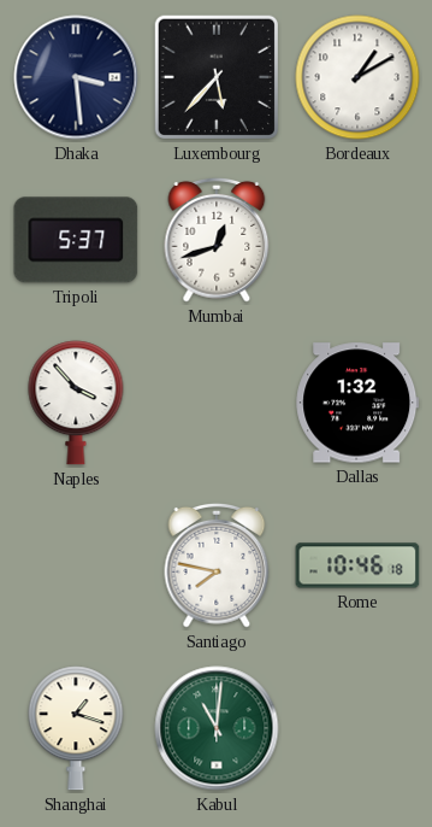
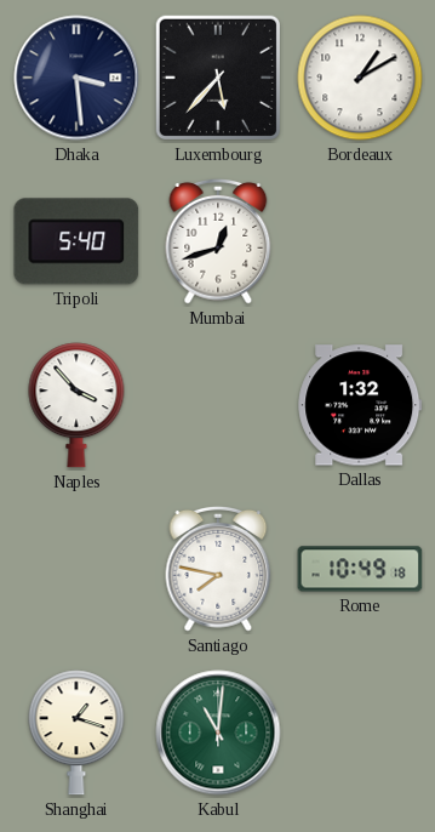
Tripoli: 5:37 -> 5:40
Rome: 10:46 -> 10:49
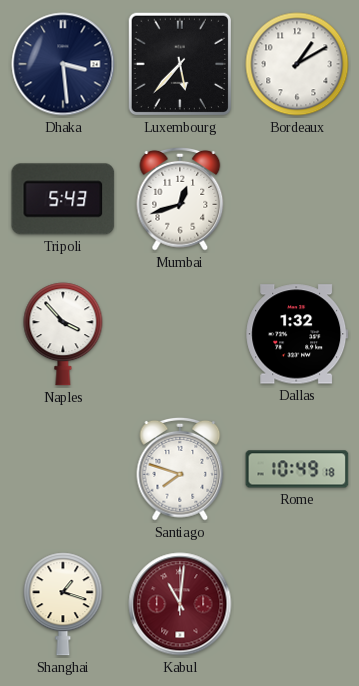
Tripoli: 5:40 -> 5:43
Santiago: 7:47 -> 7:48
Kabul dial: green -> burgundy
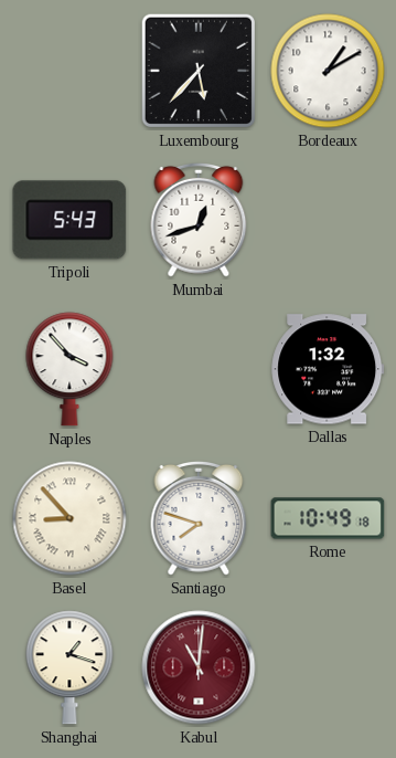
Dhaka: 3:29 -> none
Basel: none -> 8:53
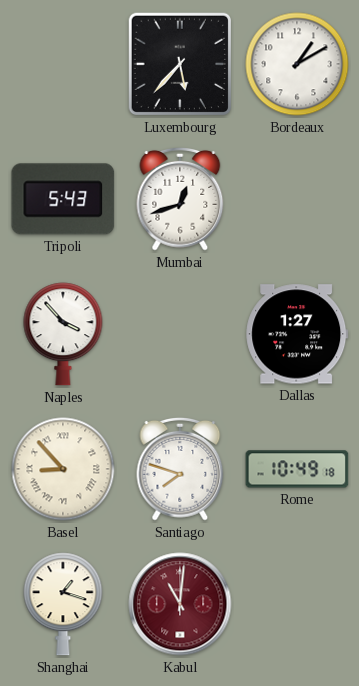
Dallas: 1:32 -> 1:27
